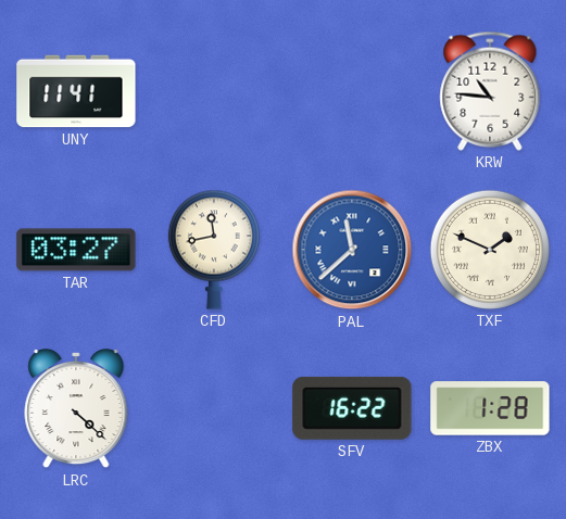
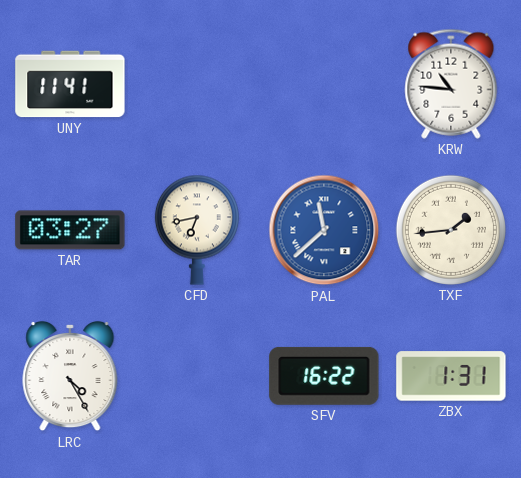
CFD: 11:43 -> 6:43
TXF: 1:49 -> 1:44
LRC: 4:22 -> 4:25
ZBX: 1:28 -> 1:31
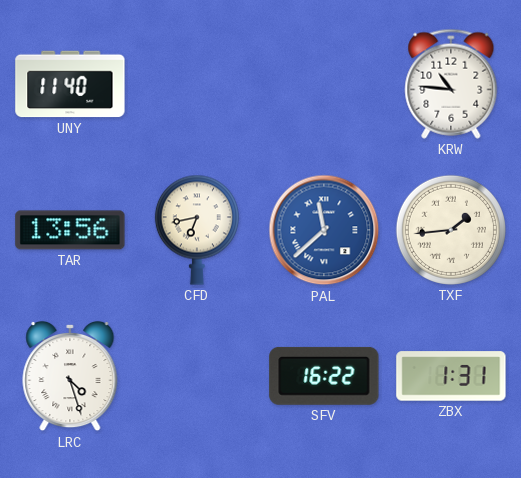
UNY: 11:41 -> 11:40
TAR: 03:27 -> 13:56
LRC: 4:25 -> 4:27
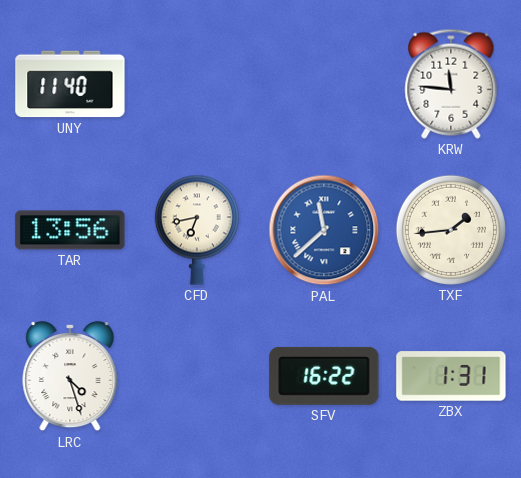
KRW: 10:46 -> 11:46
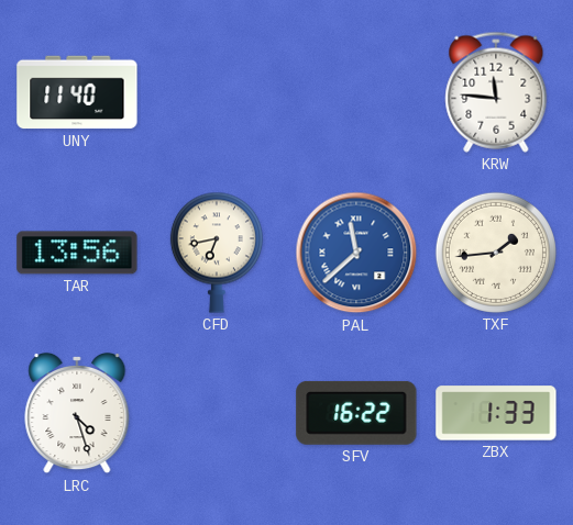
ZBX: 1:31 -> 1:33
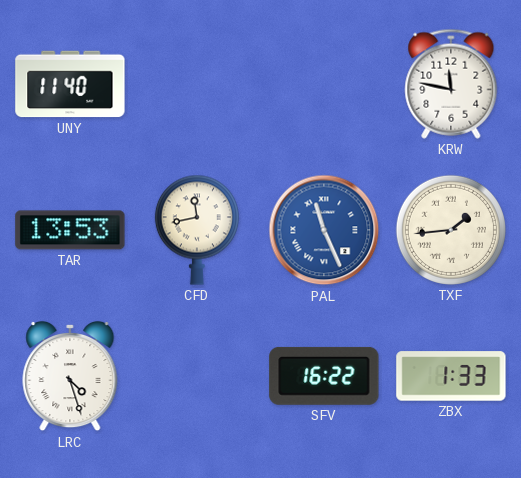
KRW: 11:46 -> 11:47
TAR: 13:56 -> 13:53
CFD: 6:43 -> 11:43
PAL: 11:38 -> 11:26
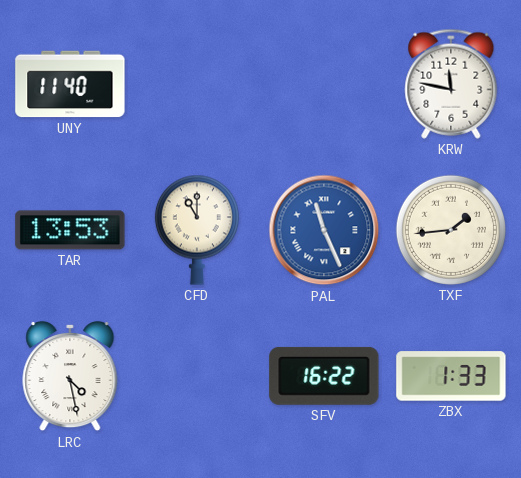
CFD: 11:43 -> 11:00
LRC: 4:27 -> 4:28
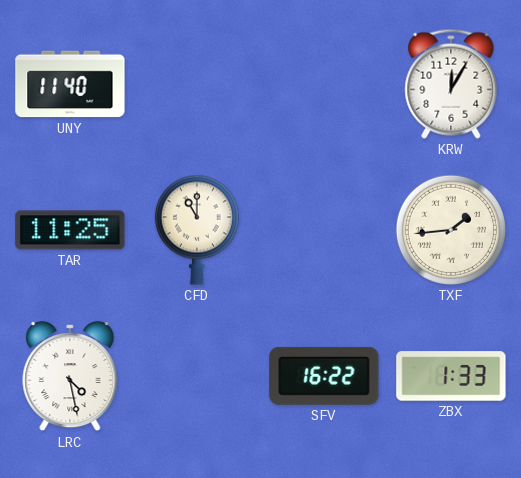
KRW: 11:47 -> 12:05
TAR: 13:53 -> 11:25
PAL: 11:26 -> none
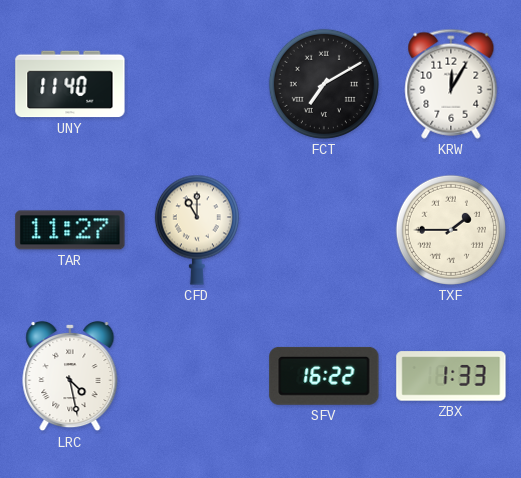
FCT: none -> 7:10
TAR: 11:25 -> 11:27
TXF: 1:44 -> 1:45
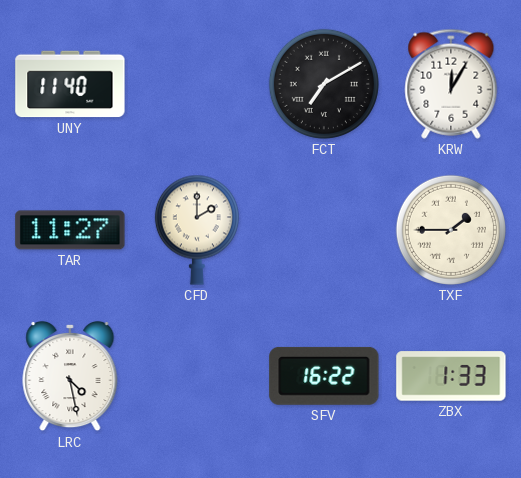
CFD: 11:00 -> 2:00
